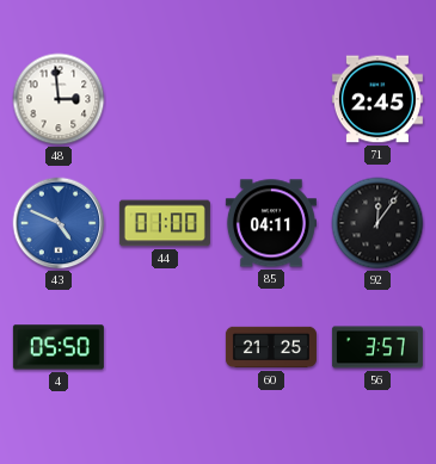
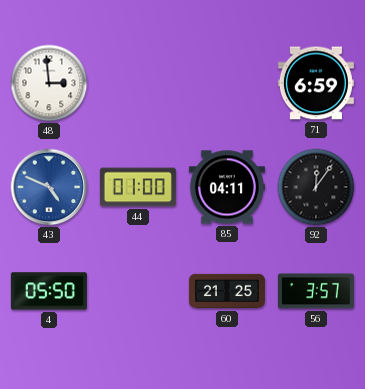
71: 2:45 -> 6:59
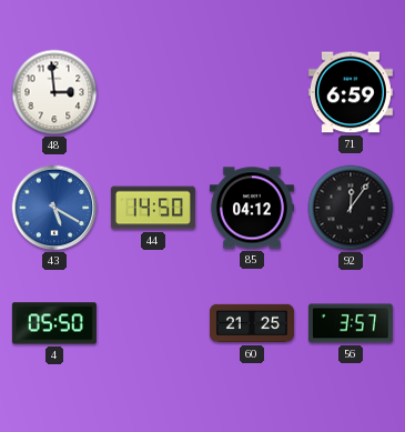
43: 4:49 -> 5:20
44: 01:00 -> 14:50
85: 04:11 -> 04:12
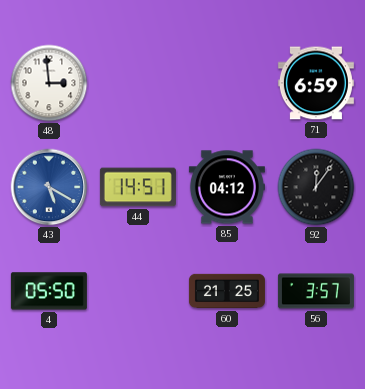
44: 14:50 -> 14:51
